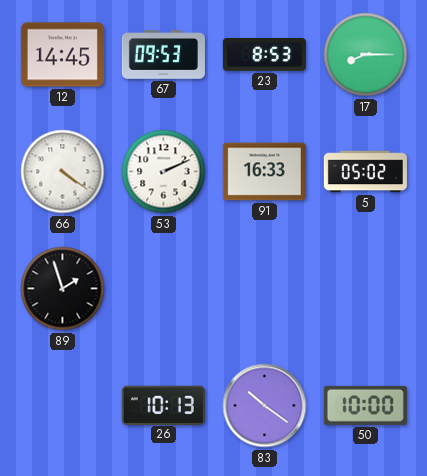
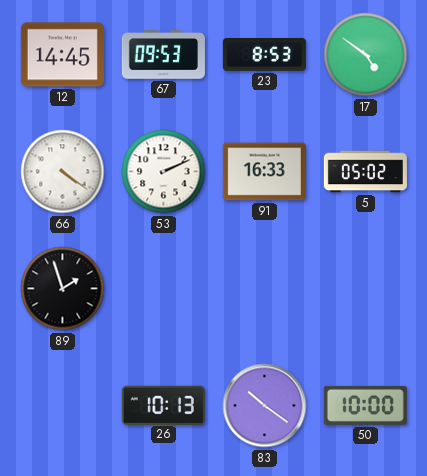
17: 8:15 -> 4:51
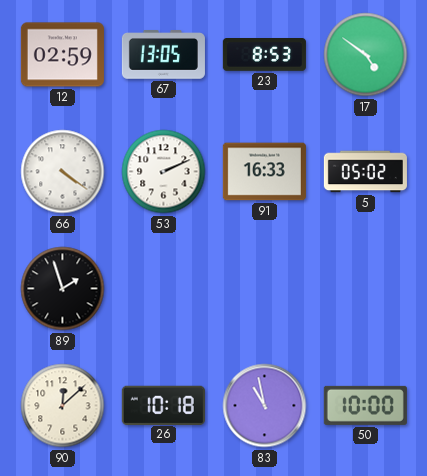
12: 14:45 -> 02:59
67: 09:53 -> 13:05
90: none -> 12:08
26: 10:13 -> 10:18
83: 10:21 -> 10:58
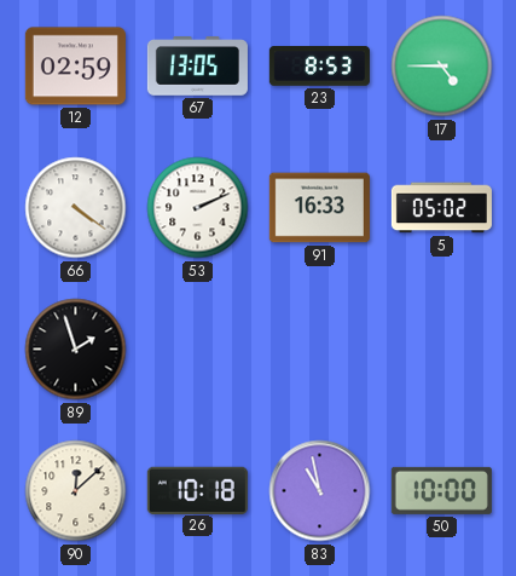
17: 4:51 -> 4:45
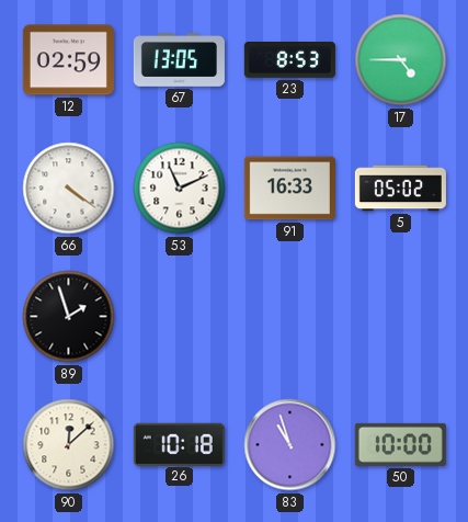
53: 2:11 -> 11:11
83: 10:58 -> 10:57
